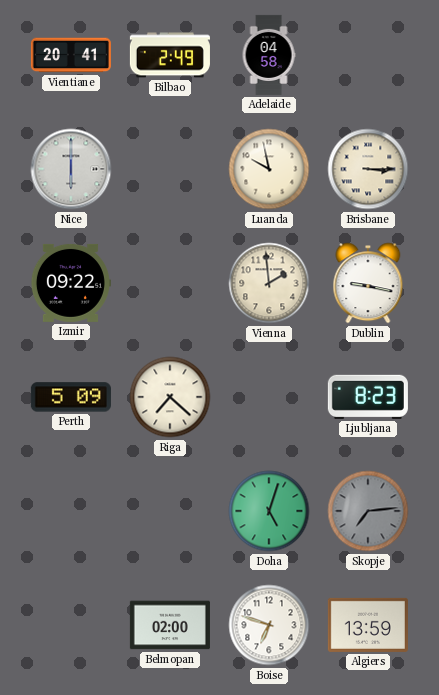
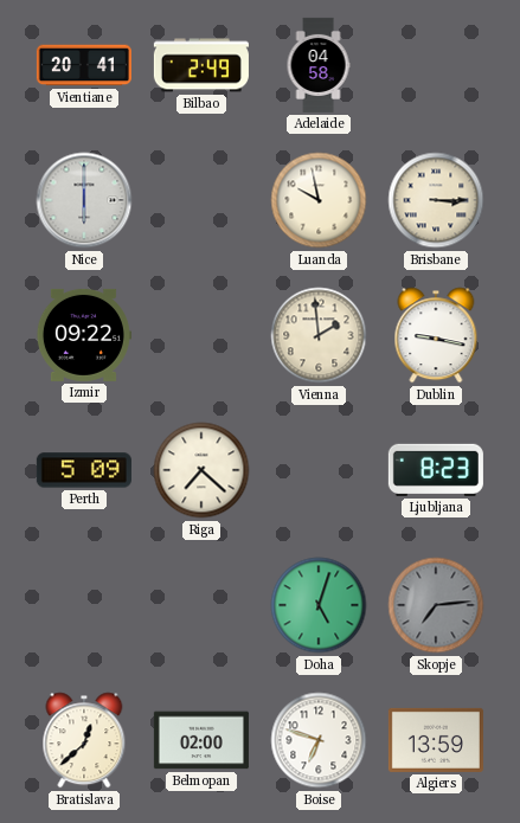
Bratislava: none -> 12:38
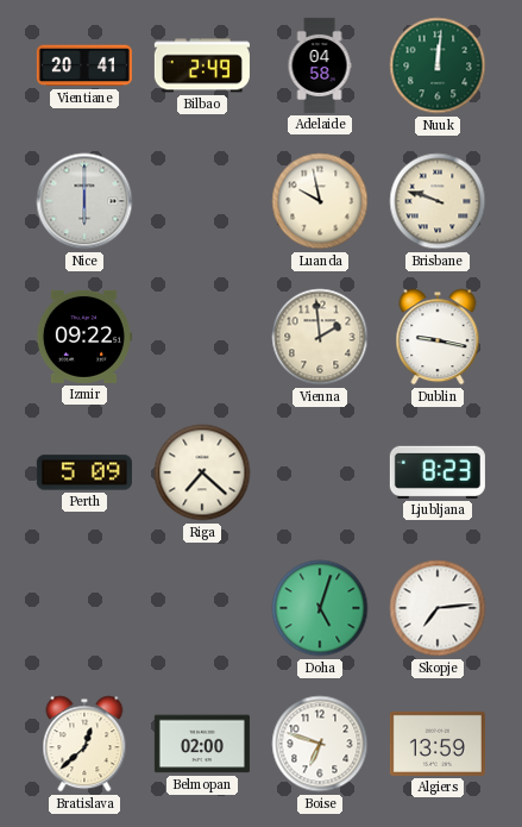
Nuuk: none -> 12:01
Brisbane: 3:15 -> 9:48
Skopje dial: grey -> white
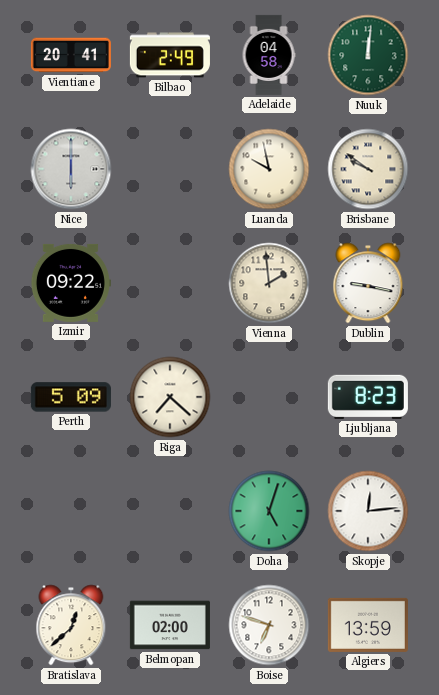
Brisbane: 9:48 -> 9:51
Skopje: 7:14 -> 12:14
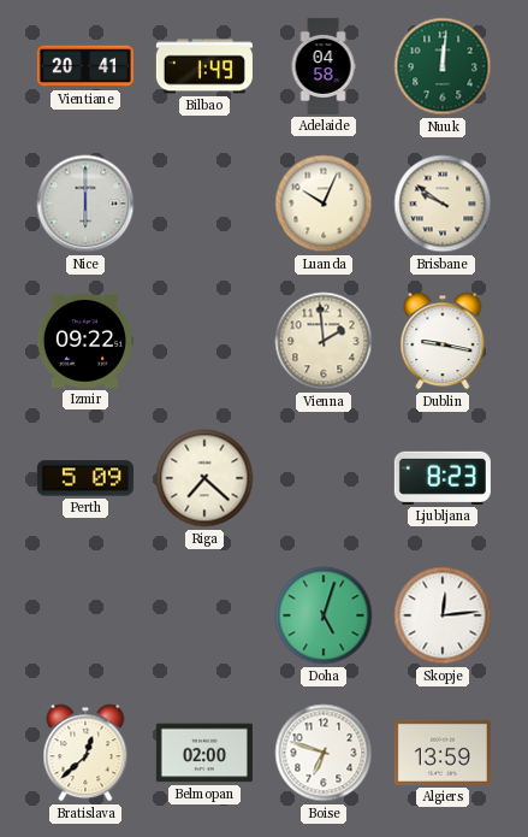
Bilbao: 2:49 -> 1:49
Luanda: 9:58 -> 10:04
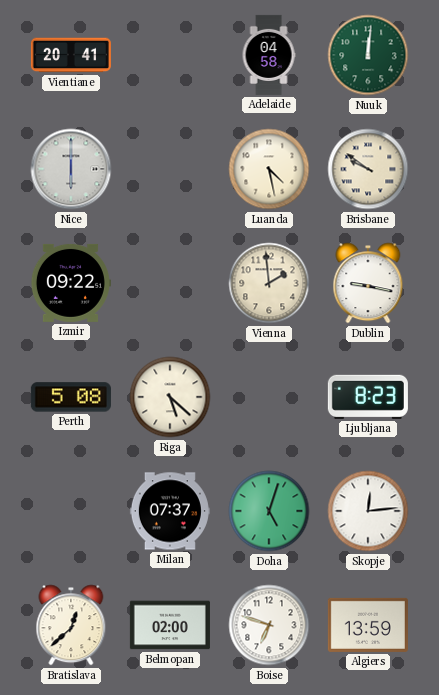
Bilbao: 1:49 -> none
Luanda: 10:04 -> 4:28
Perth: 5:09 -> 5:08
Riga: 7:22 -> 5:22
Milan: none -> 07:37
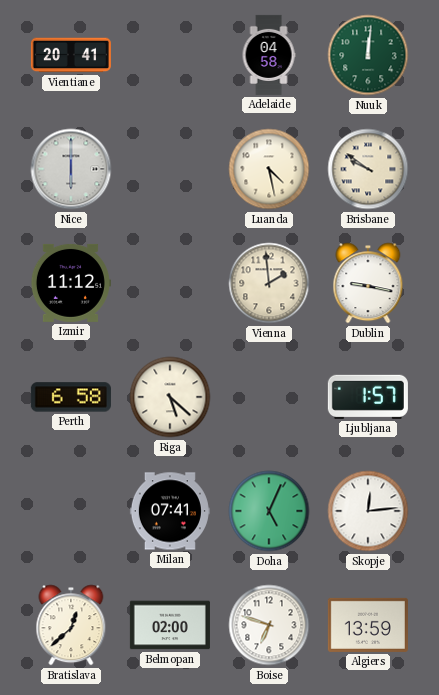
Izmir: 09:22 -> 11:12
Perth: 5:08 -> 6:58
Ljubljana: 8:23 -> 1:57
Milan: 07:37 -> 07:41
Doha: 5:03 -> 5:04
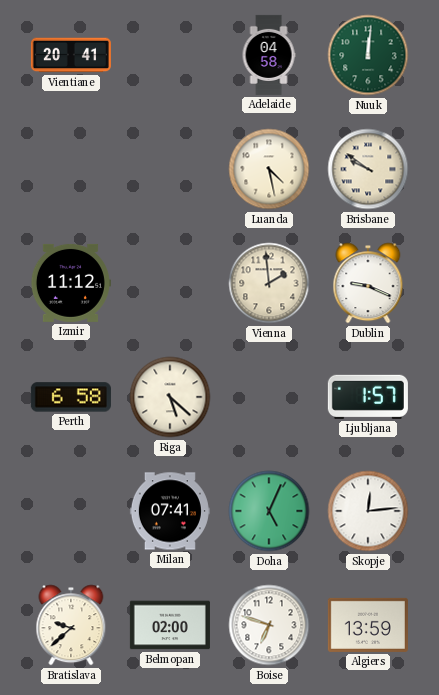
Nice: 6:00 -> none
Dublin: 9:17 -> 9:19
Bratislava: 12:38 -> 9:38
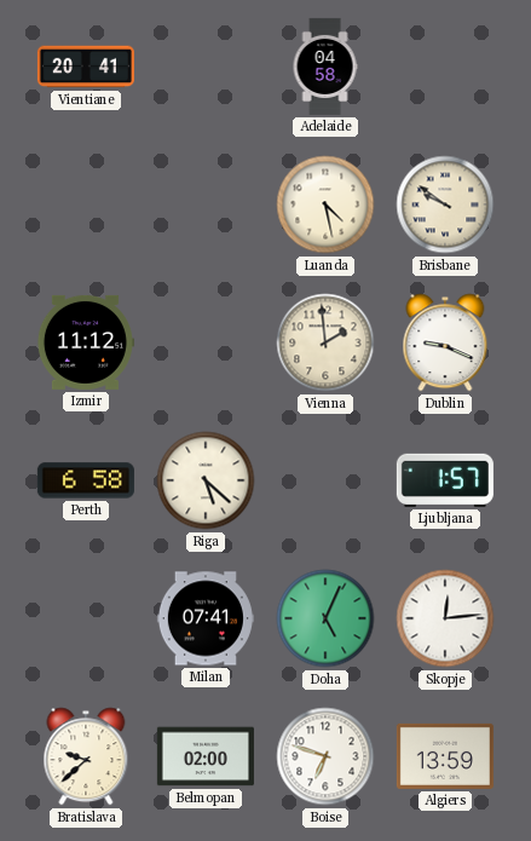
Nuuk: 12:01 -> none
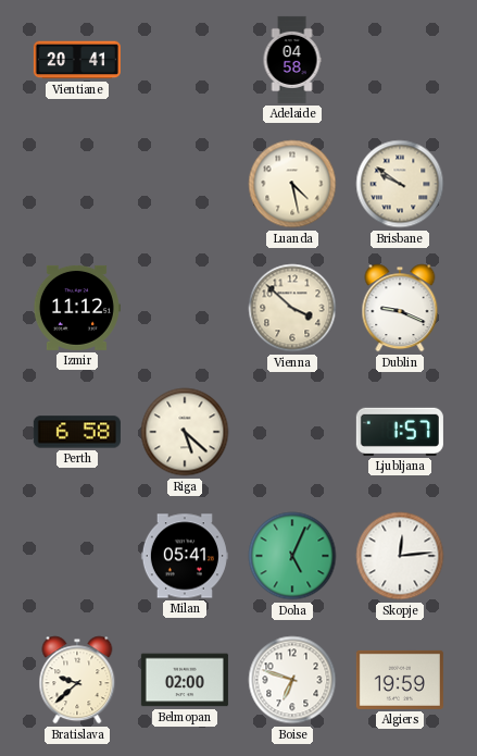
Vienna: 1:59 -> 3:52
Milan: 07:41 -> 05:41
Algiers: 13:59 -> 19:59
